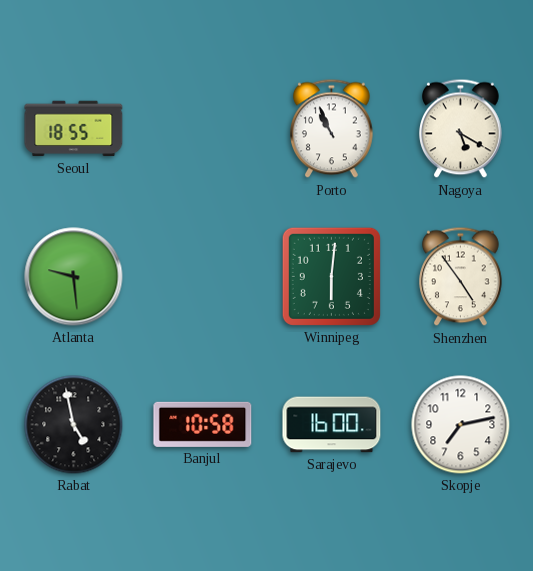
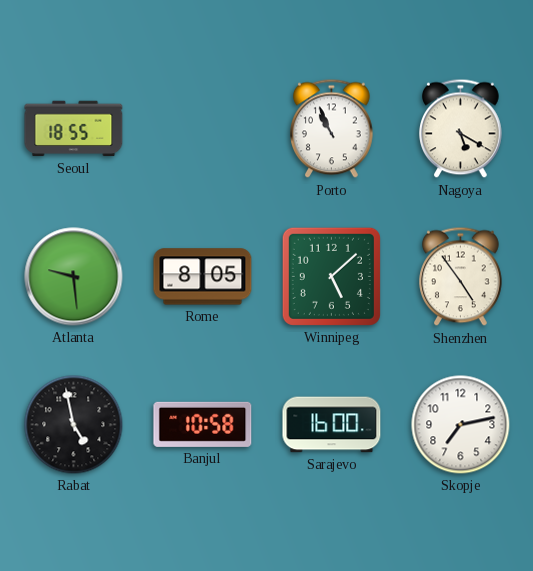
Rome: none -> 8:05
Winnipeg: 6:01 -> 5:08
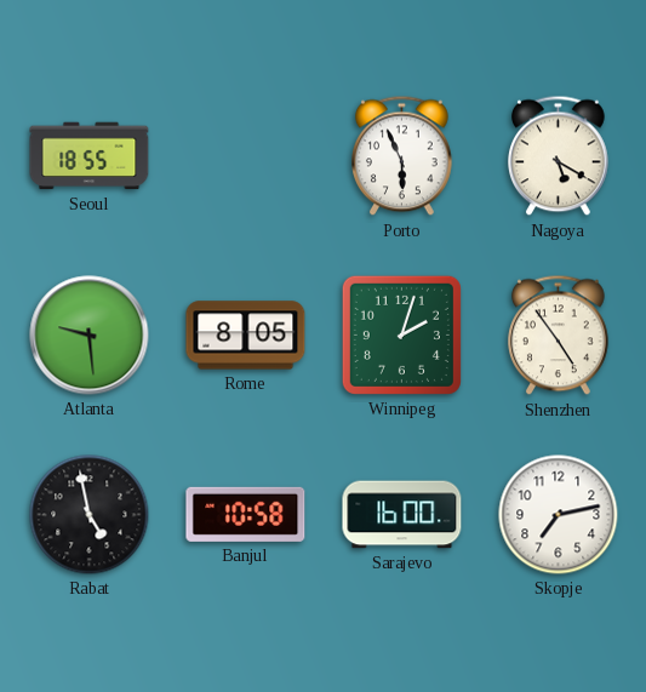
Porto: 10:56 -> 5:56
Winnipeg: 5:08 -> 2:03
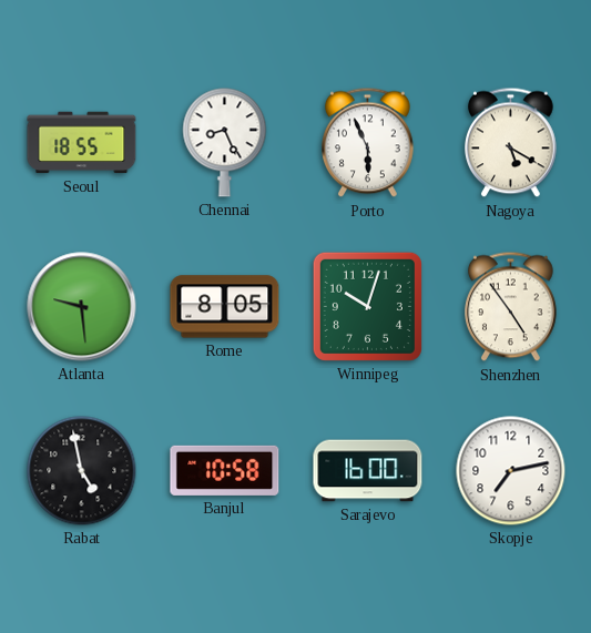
Chennai: none -> 8:26
Winnipeg: 2:03 -> 10:03
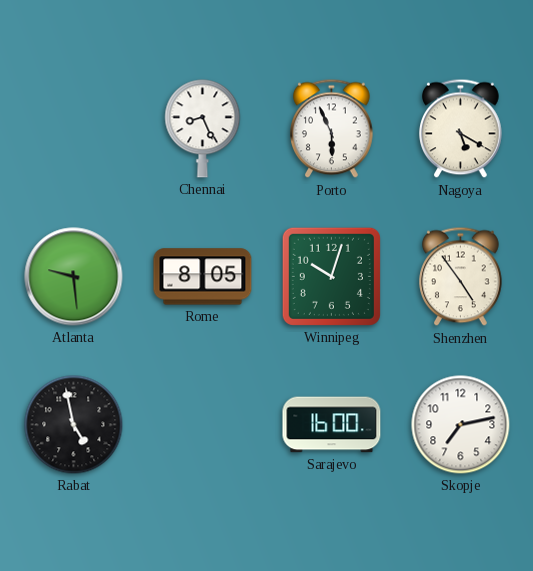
Seoul: 18:55 -> none
Banjul: 10:58 -> none
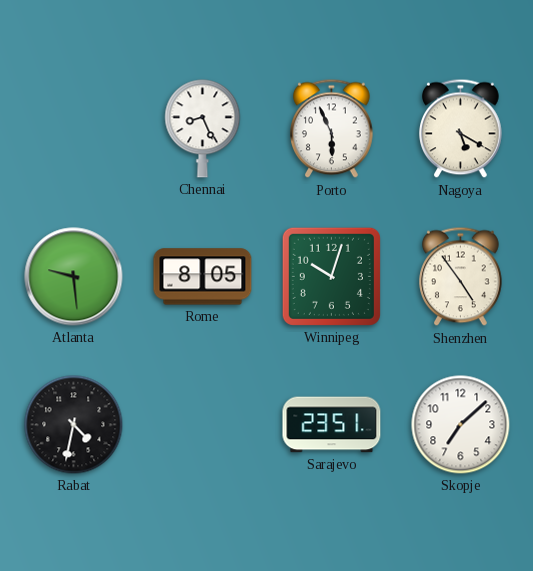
Rabat: 4:58 -> 4:32
Sarajevo: 16:00 -> 23:51
Skopje: 7:13 -> 7:08
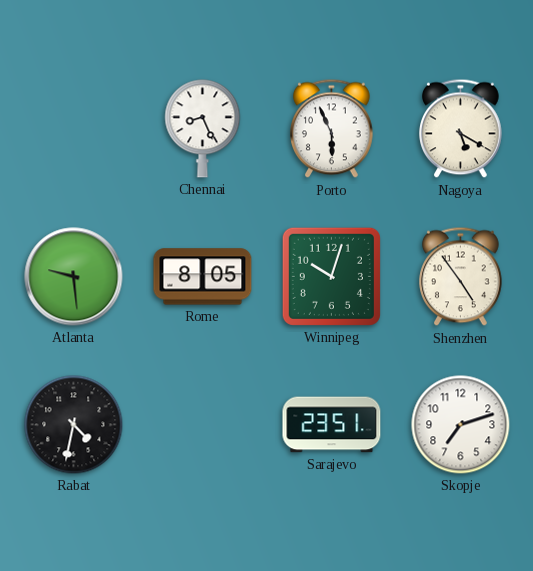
Skopje: 7:08 -> 7:12
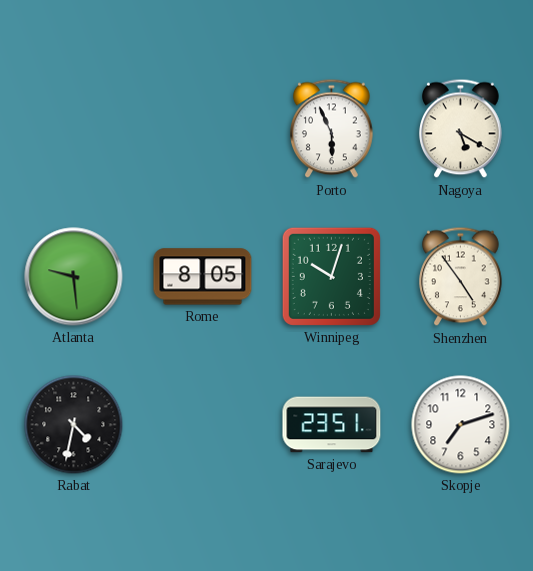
Chennai: 8:26 -> none
